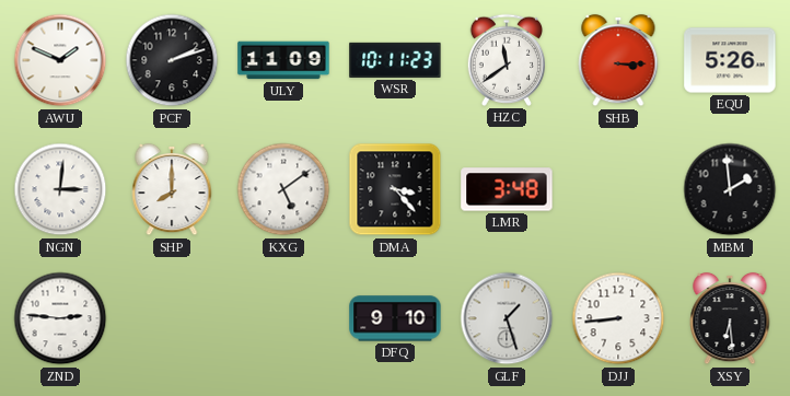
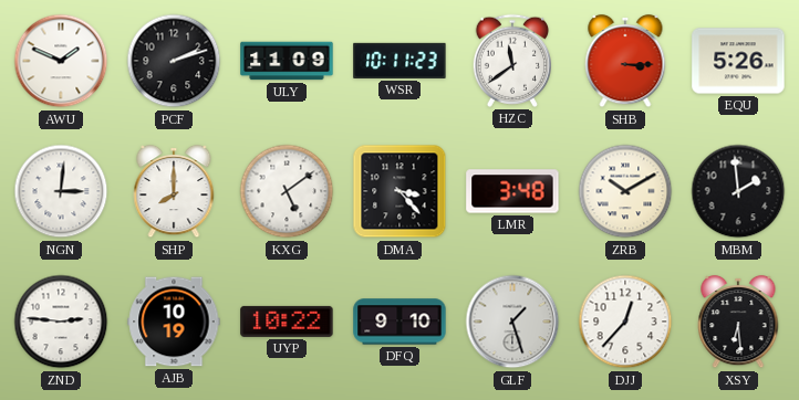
ZRB: none -> 10:10
AJB: none -> 10:19
UYP: none -> 10:22
DJJ: 8:44 -> 12:37
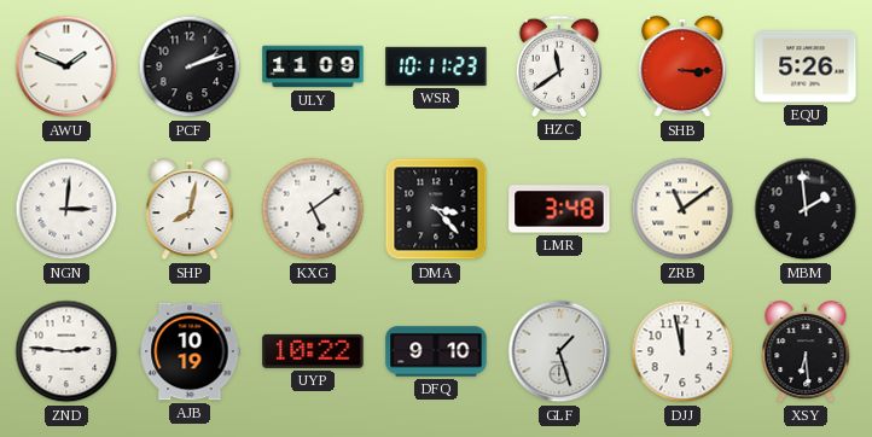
SHP: 8:00 -> 8:02
ZRB: 10:10 -> 11:09
DJJ: 12:37 -> 11:58
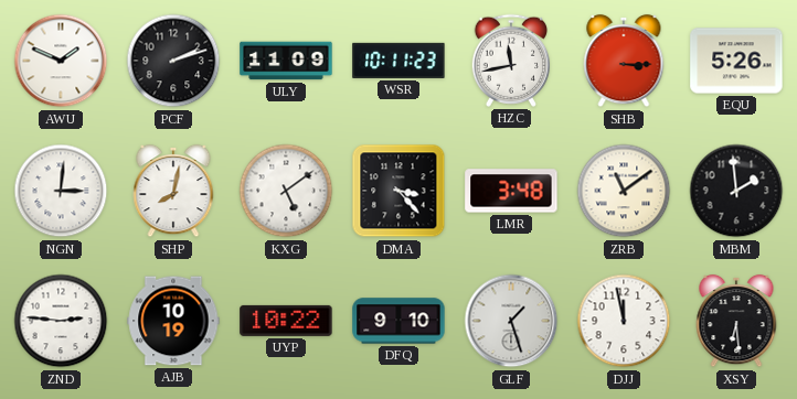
HZC: 11:39 -> 11:43
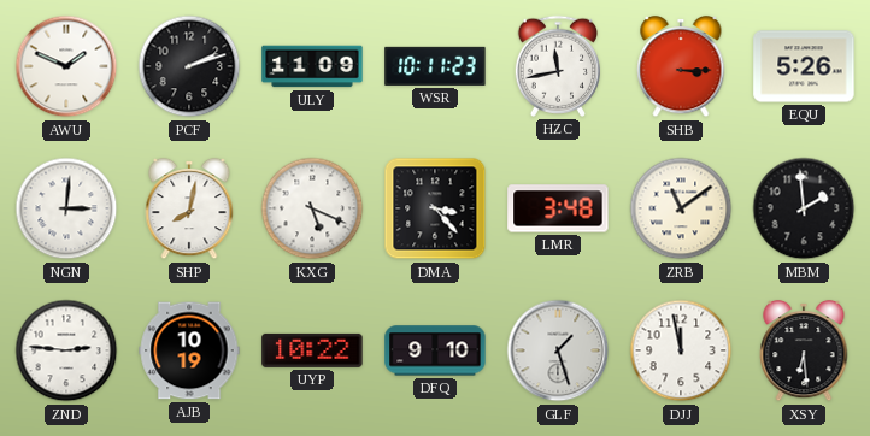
KXG: 5:09 -> 5:19
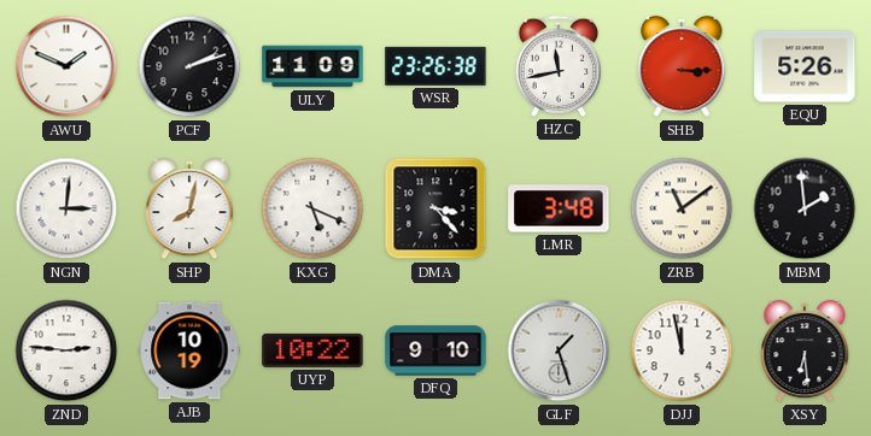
WSR: 10:11 -> 23:26
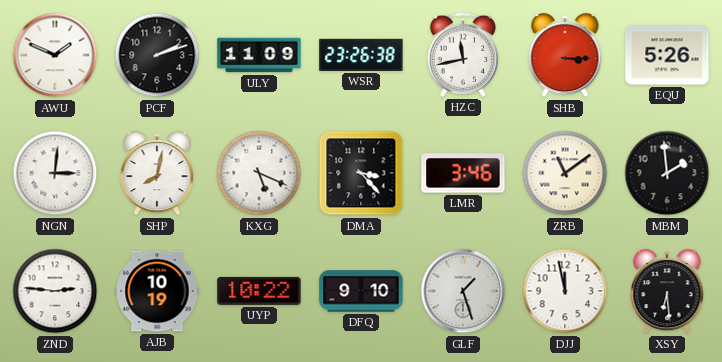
LMR: 3:48 -> 3:46
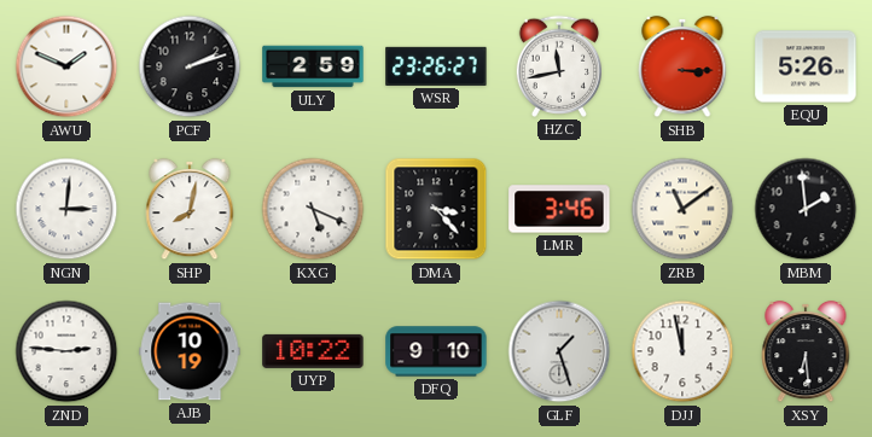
ULY: 11:09 -> 2:59
WSR: 23:26:38 -> 23:26:27
